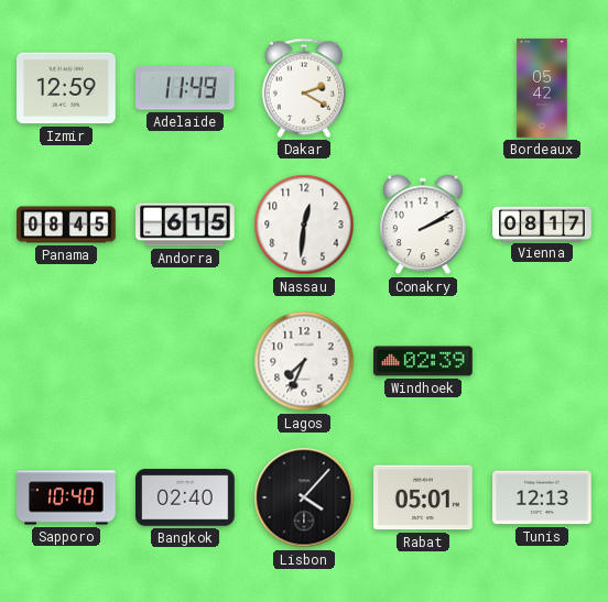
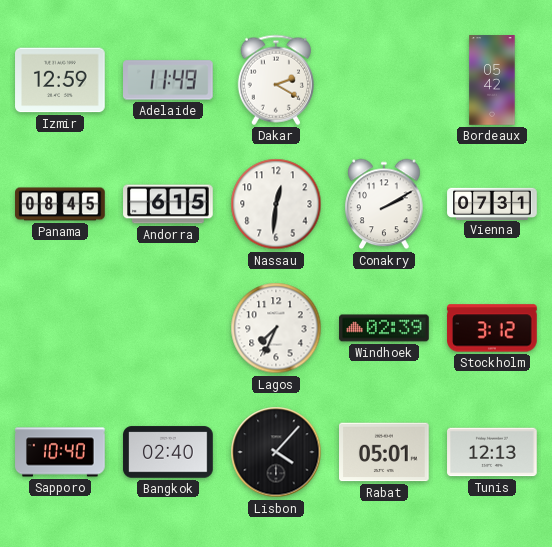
Vienna: 08:17 -> 07:31
Stockholm: none -> 3:12
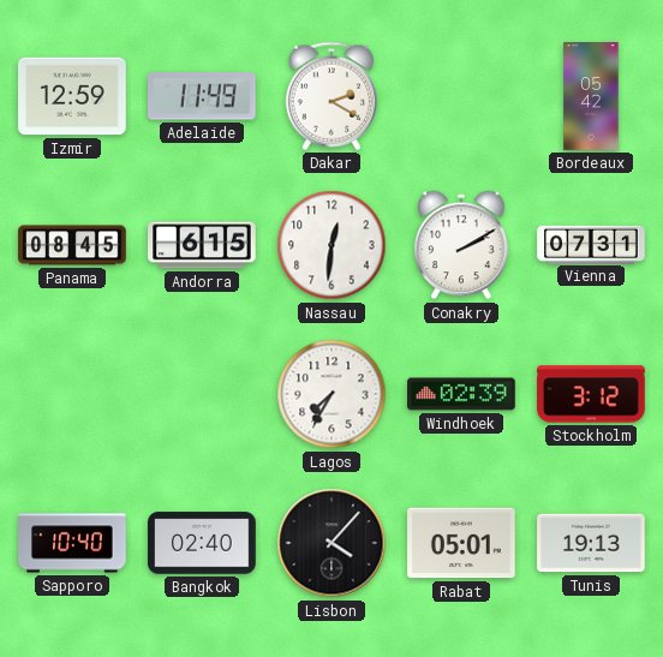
Lagos: 7:34 -> 7:35
Tunis: 12:13 -> 19:13
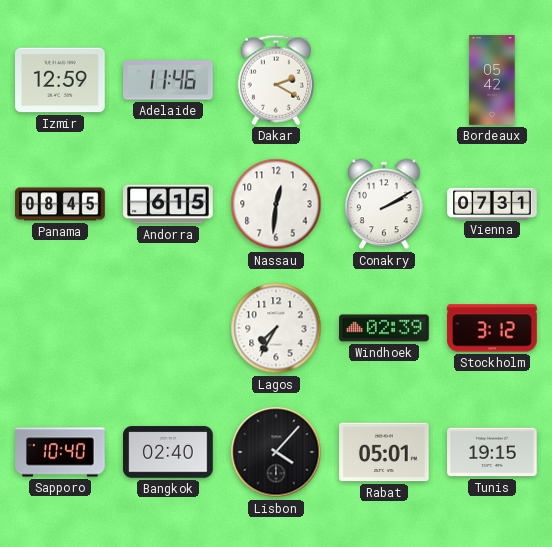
Adelaide: 11:49 -> 11:46
Tunis: 19:13 -> 19:15
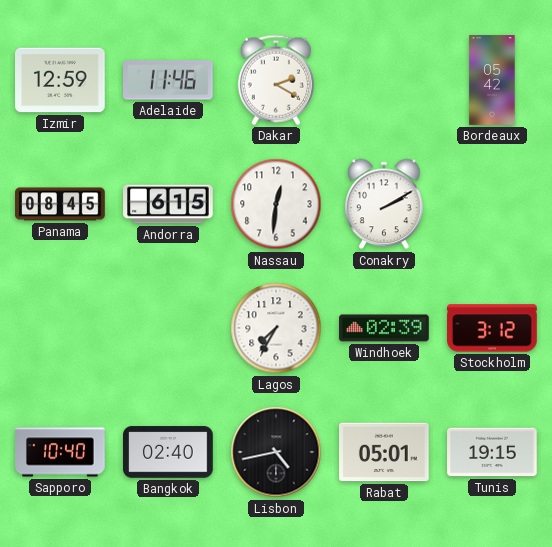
Vienna: 07:31 -> none
Lisbon: 4:07 -> 4:43
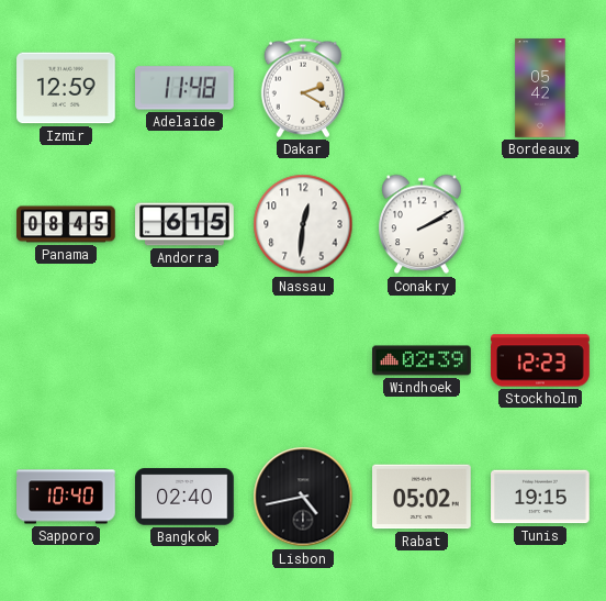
Adelaide: 11:46 -> 11:48
Lagos: 7:35 -> none
Stockholm: 3:12 -> 12:23
Rabat: 05:01 -> 05:02
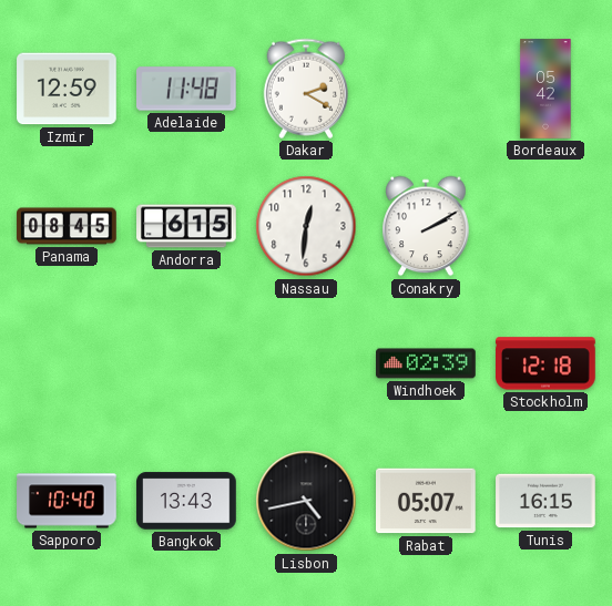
Stockholm: 12:23 -> 12:18
Bangkok: 02:40 -> 13:43
Rabat: 05:02 -> 05:07
Tunis: 19:15 -> 16:15
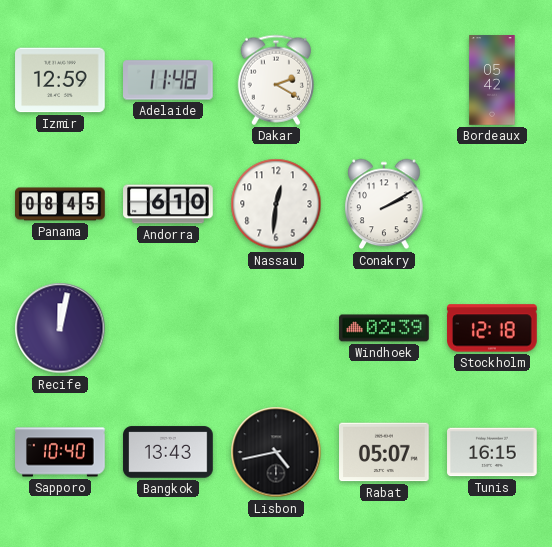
Andorra: 6:15 -> 6:10
Recife: none -> 12:02
